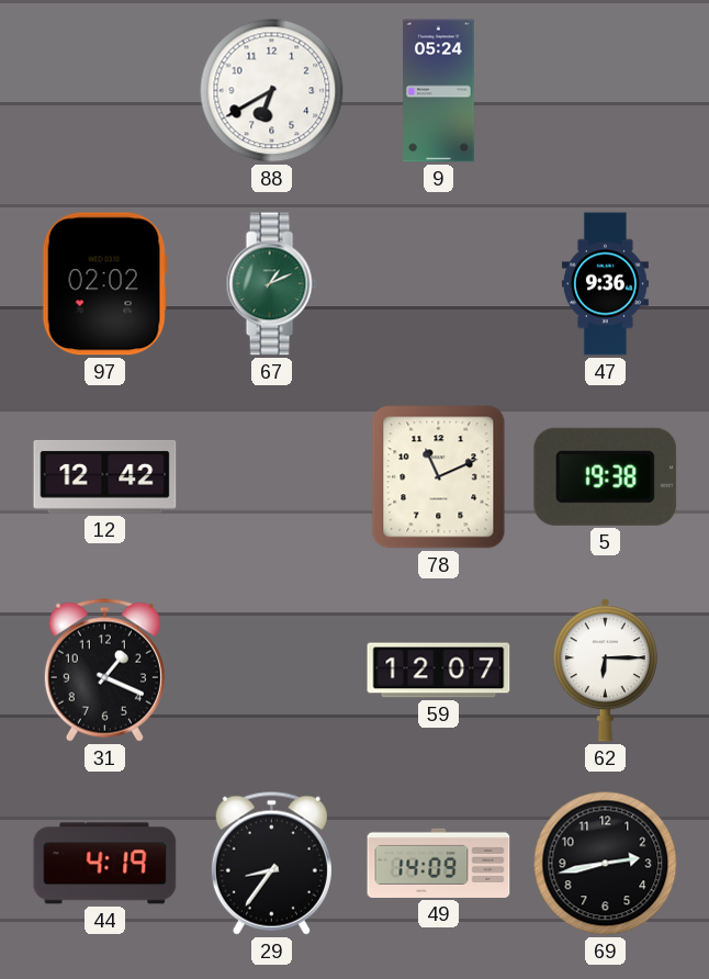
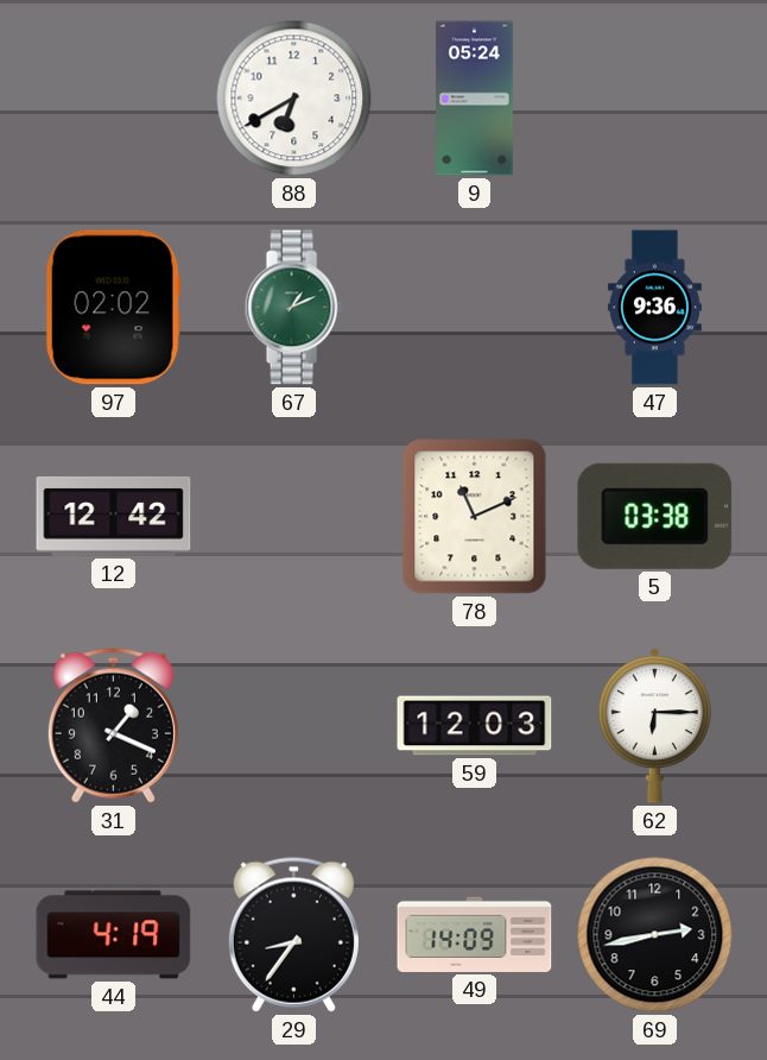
5: 19:38 -> 03:38
59: 12:07 -> 12:03
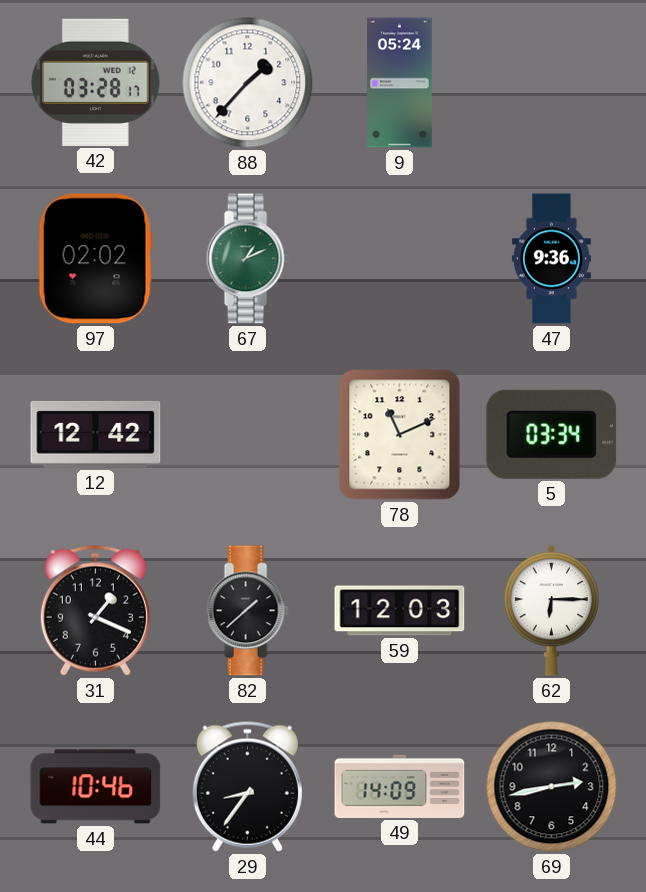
42: none -> 03:28
88: 6:40 -> 1:37
5: 03:38 -> 03:34
82: none -> 1:38
44: 4:19 -> 10:46
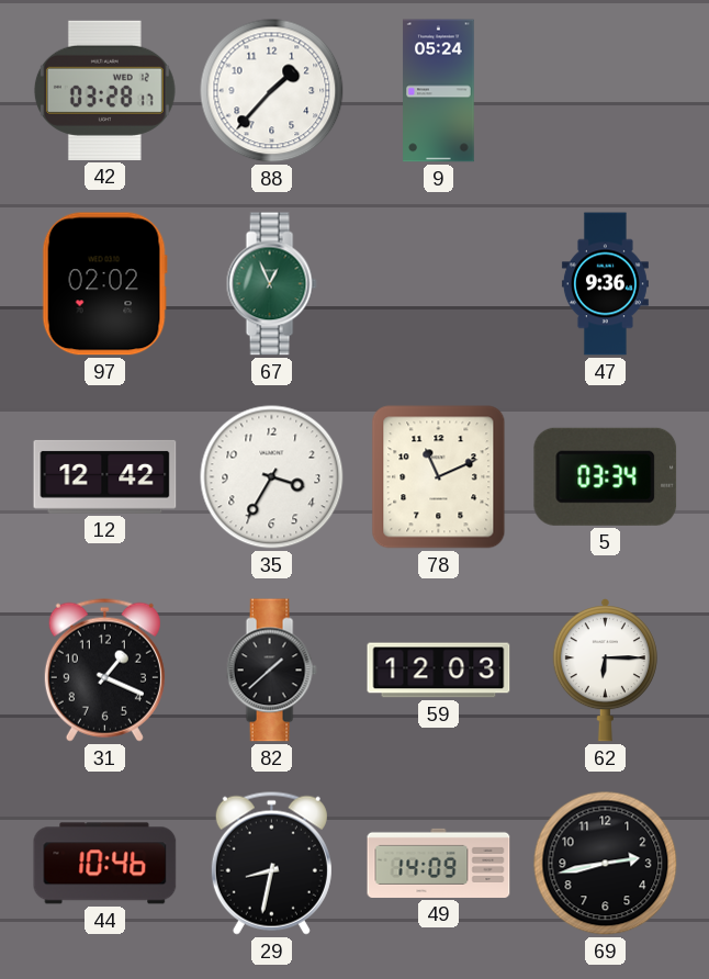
67: 1:11 -> 12:56
35: none -> 3:35
29: 8:36 -> 8:32
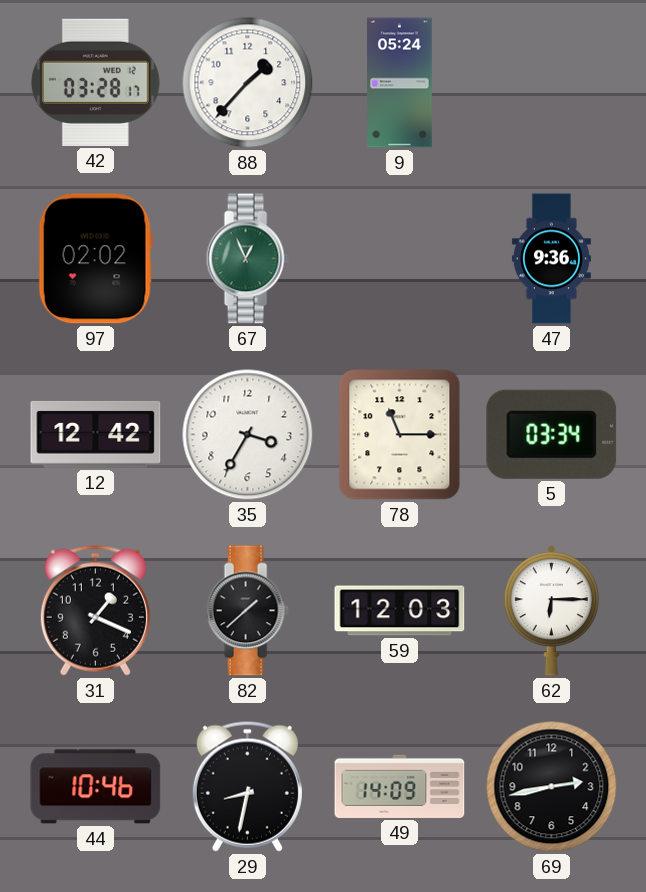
78: 11:11 -> 11:15
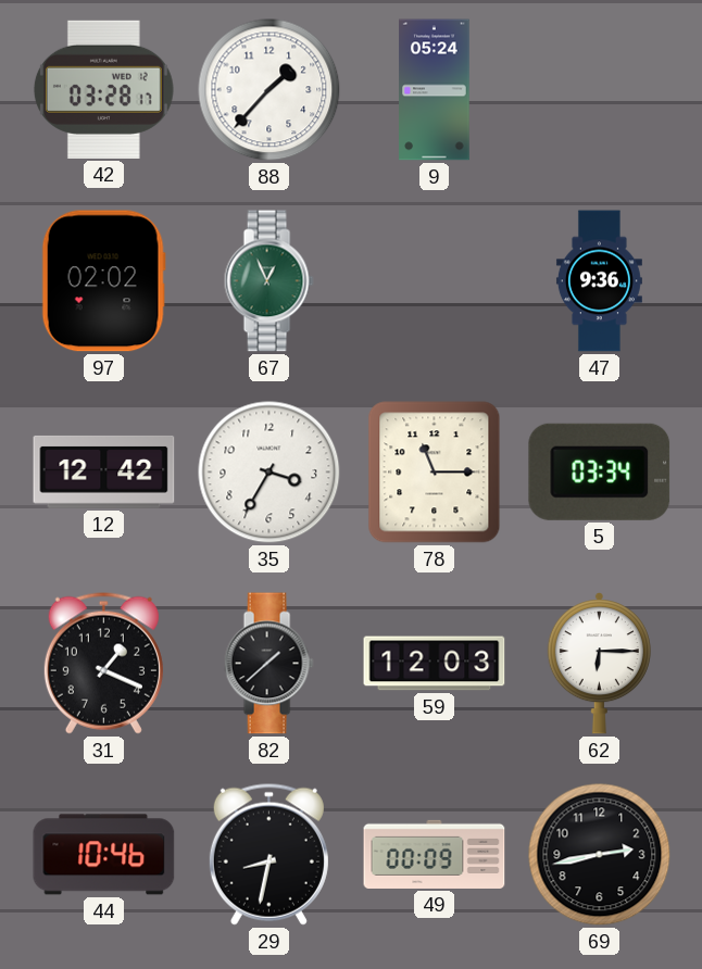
49: 14:09 -> 00:09
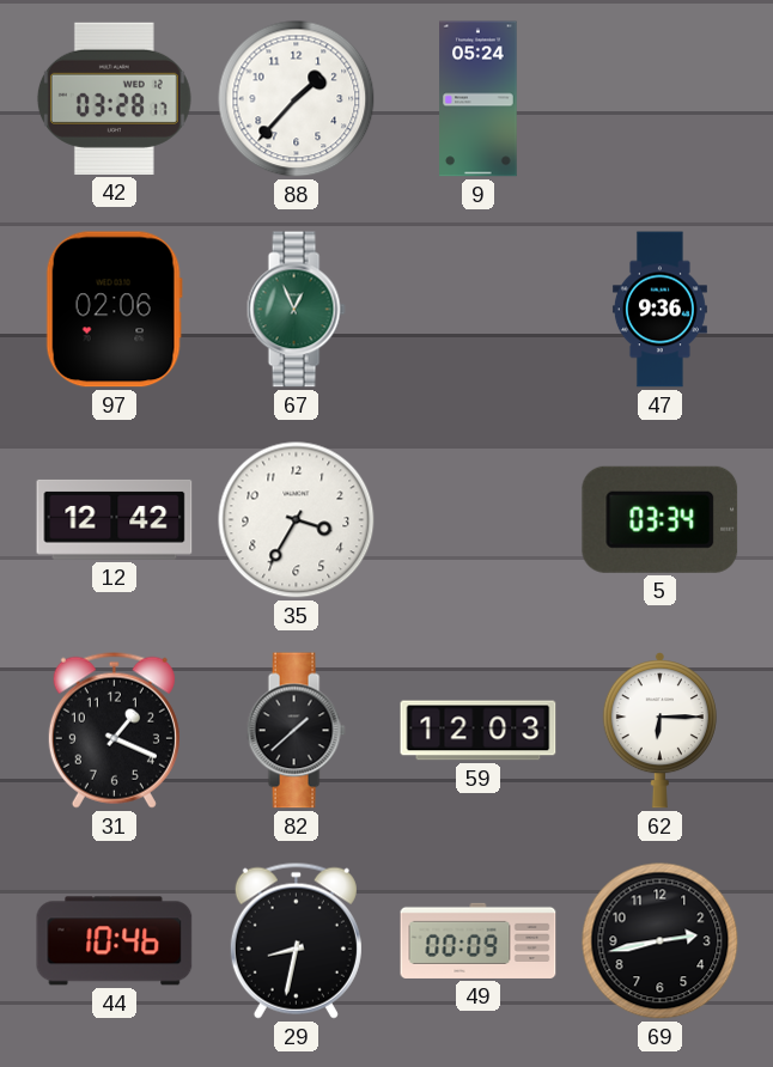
97: 02:02 -> 02:06
78: 11:15 -> none
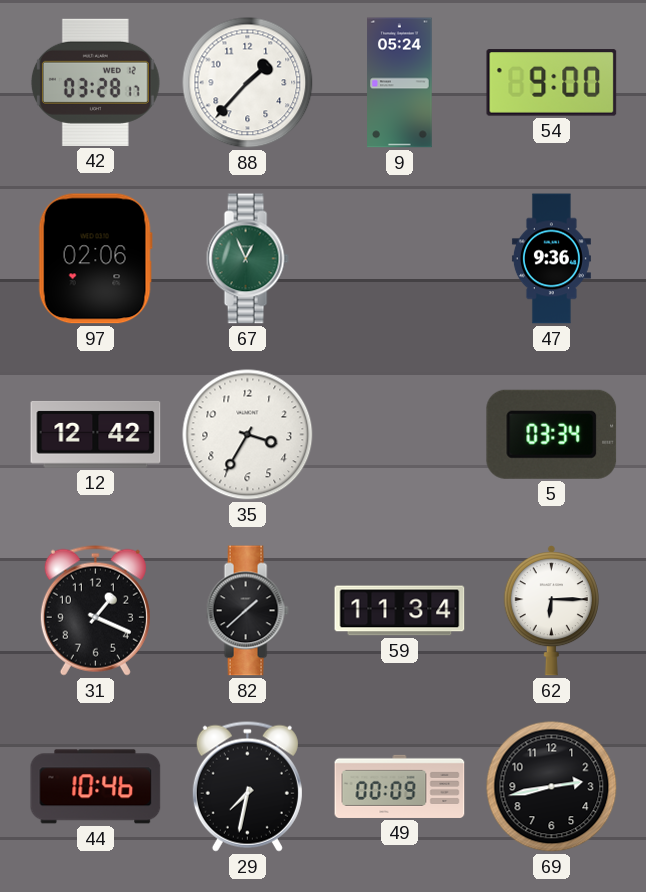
54: none -> 9:00
59: 12:03 -> 11:34
29: 8:32 -> 7:32
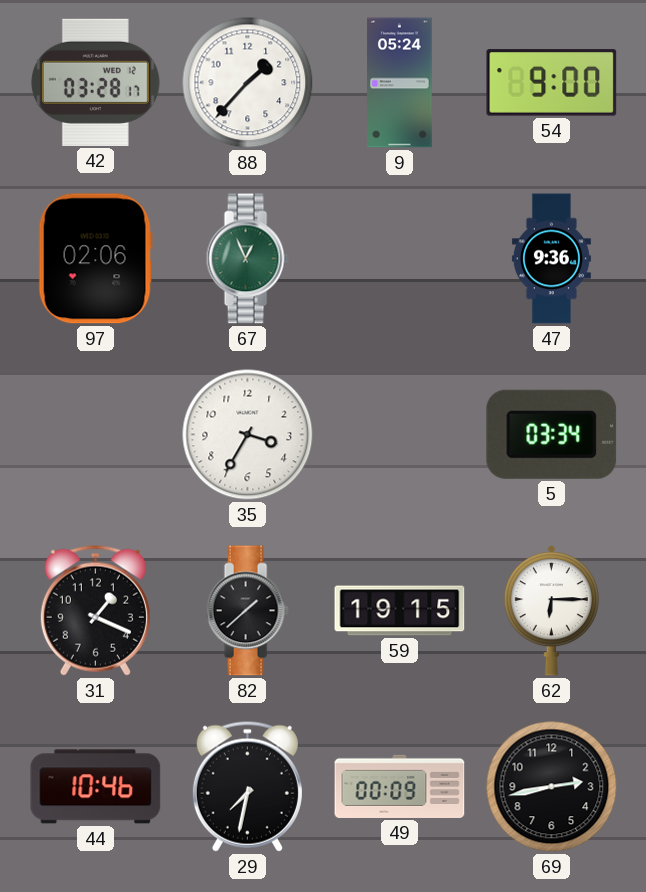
12: 12:42 -> none
59: 11:34 -> 19:15
